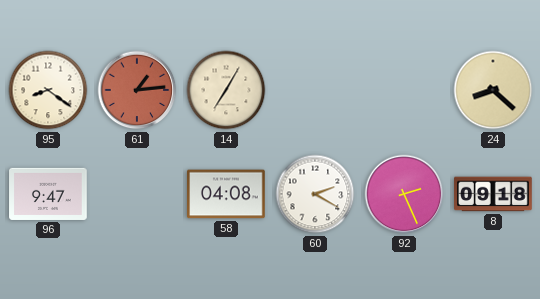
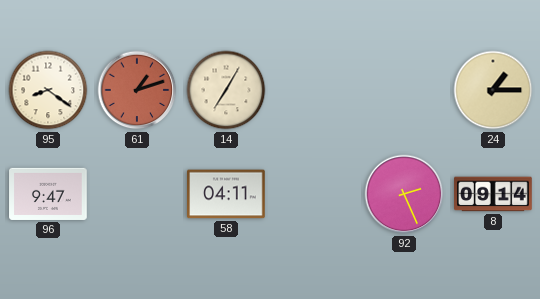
61: 1:14 -> 1:12
24: 8:22 -> 1:15
58: 04:08 -> 04:11
60: 2:20 -> none
8: 09:18 -> 09:14
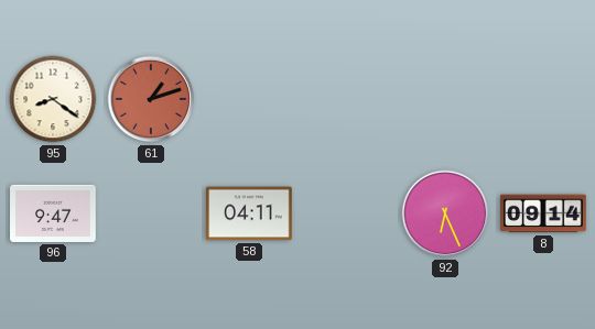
14: 7:05 -> none
24: 1:15 -> none
92: 2:26 -> 6:26
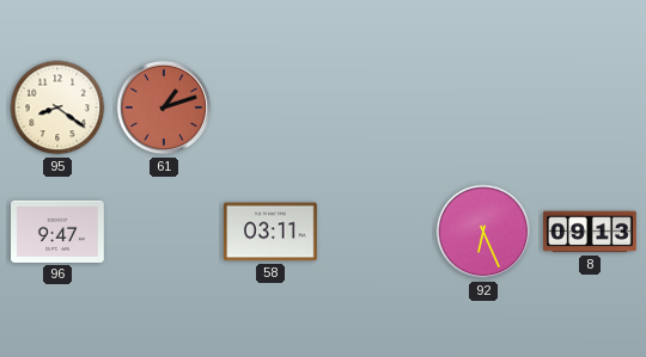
58: 04:11 -> 03:11
8: 09:14 -> 09:13
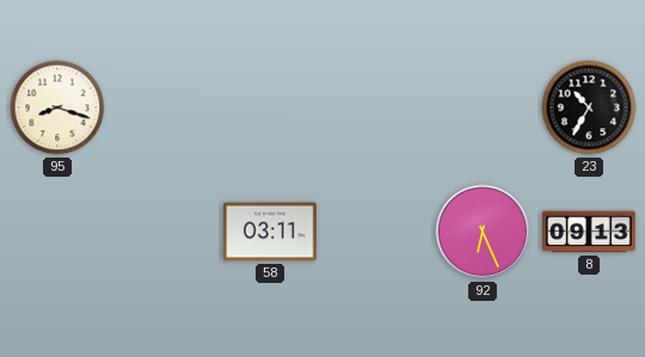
95: 8:21 -> 8:18
61: 1:12 -> none
23: none -> 10:35
96: 9:47 -> none
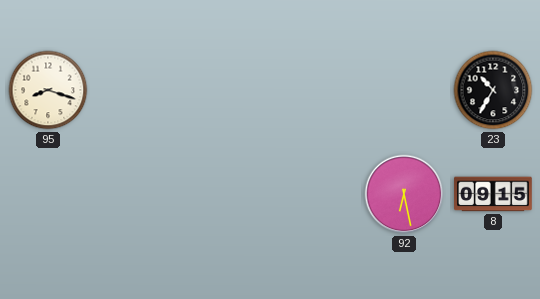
58: 03:11 -> none
92: 6:26 -> 6:28
8: 09:13 -> 09:15
